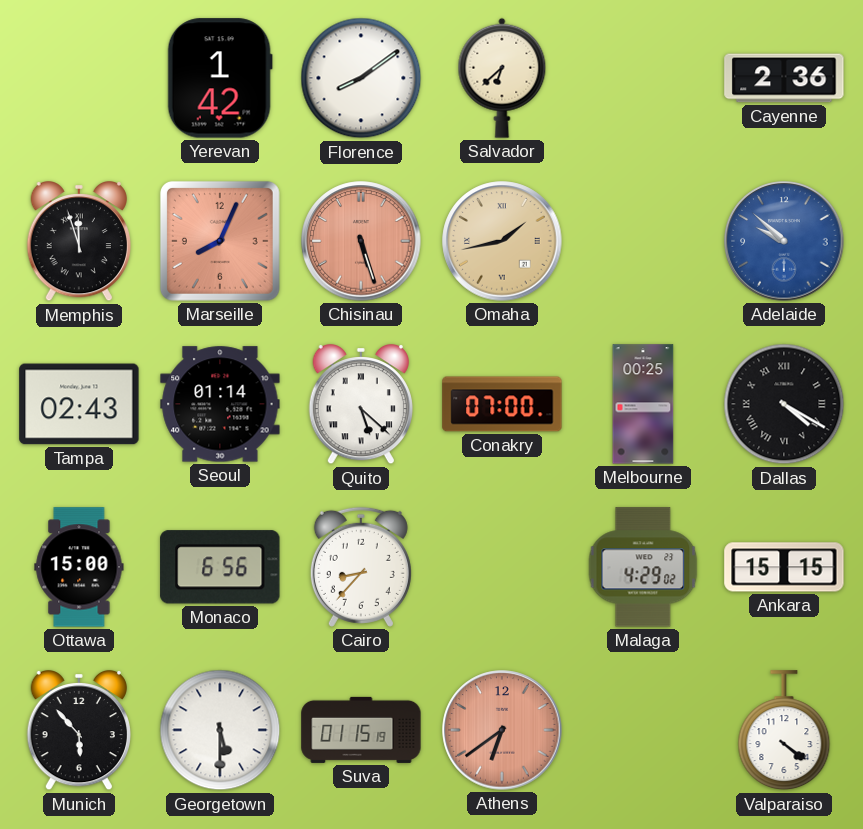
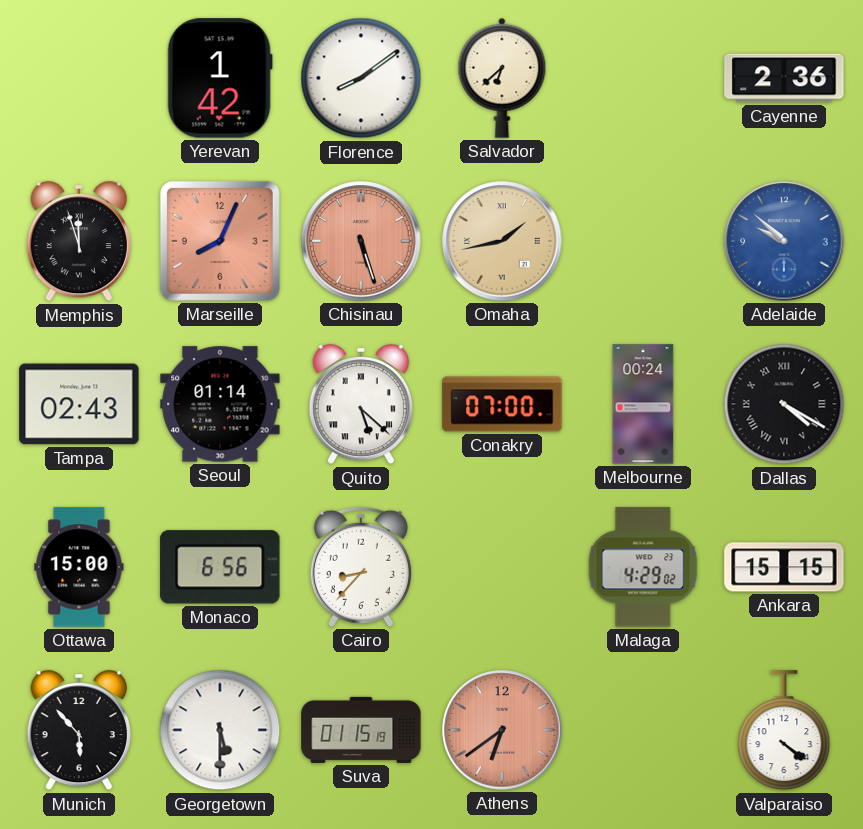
Melbourne: 00:25 -> 00:24
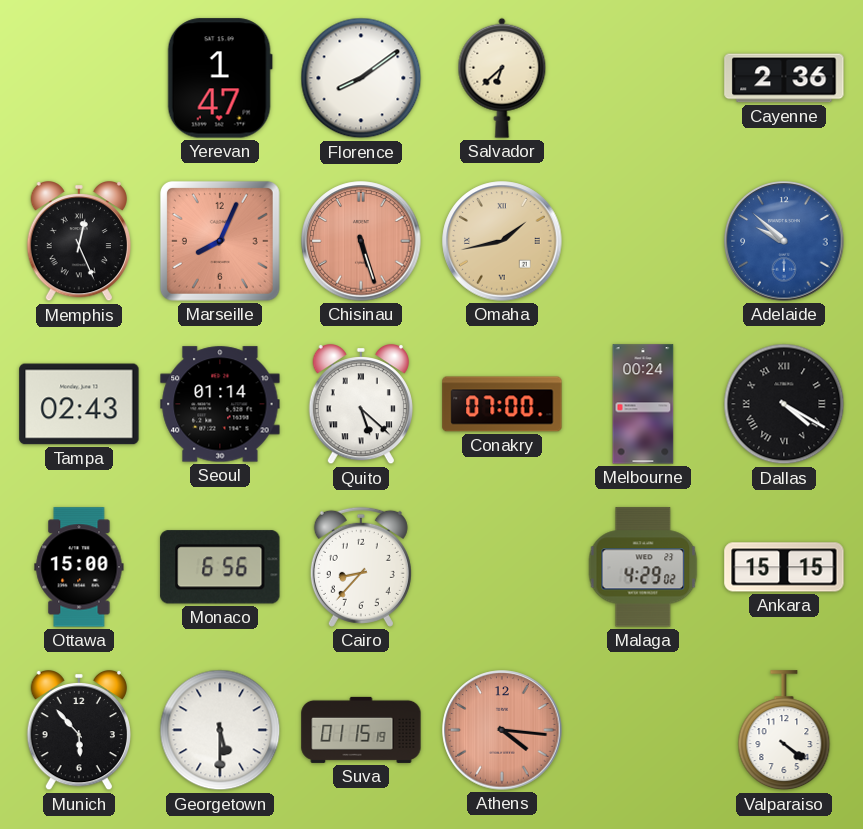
Yerevan: 1:42 -> 1:47
Memphis: 11:57 -> 12:26
Athens: 6:39 -> 4:16
